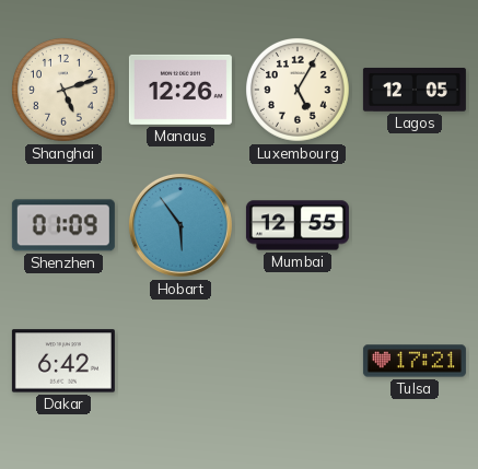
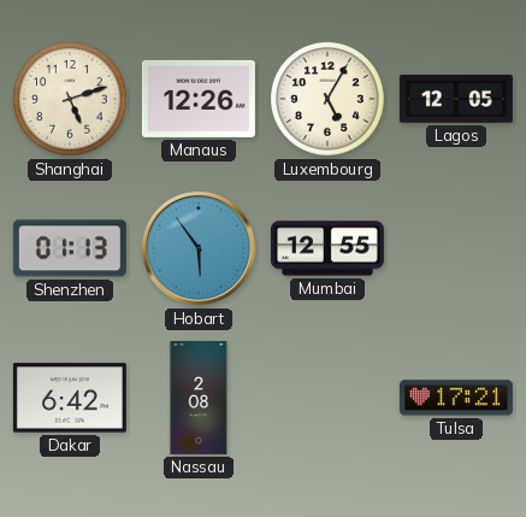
Shenzhen: 01:09 -> 01:13
Nassau: none -> 2:08
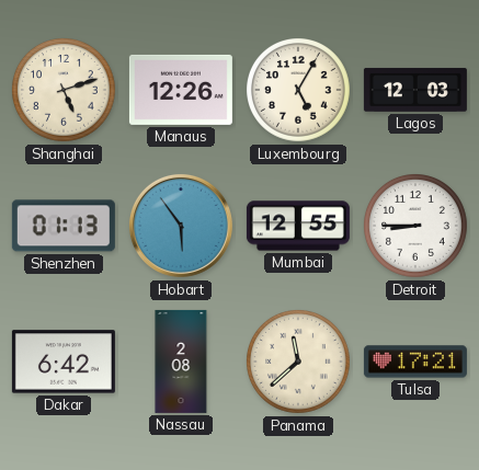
Lagos: 12:05 -> 12:03
Detroit: none -> 8:45
Panama: none -> 11:38
